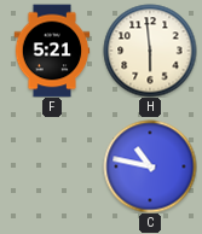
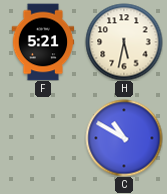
H: 5:59 -> 5:32
C: 10:47 -> 10:50
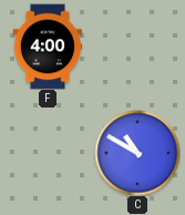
F: 5:21 -> 4:00
H: 5:32 -> none
